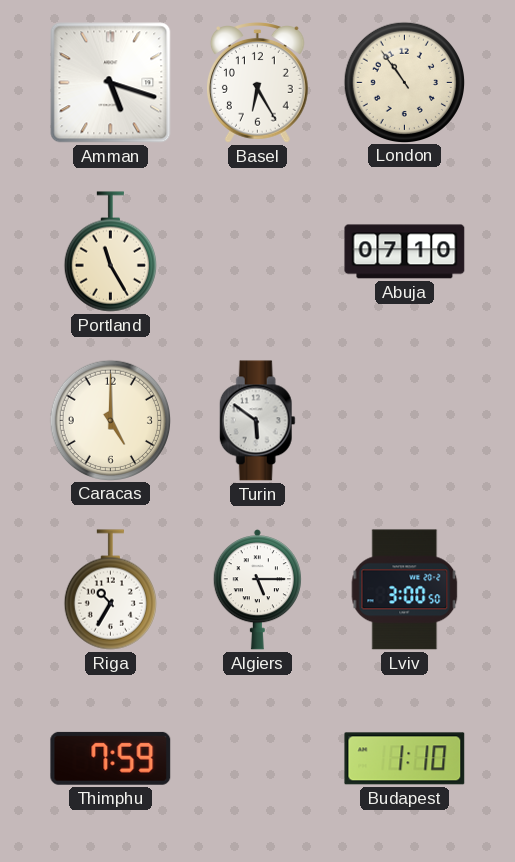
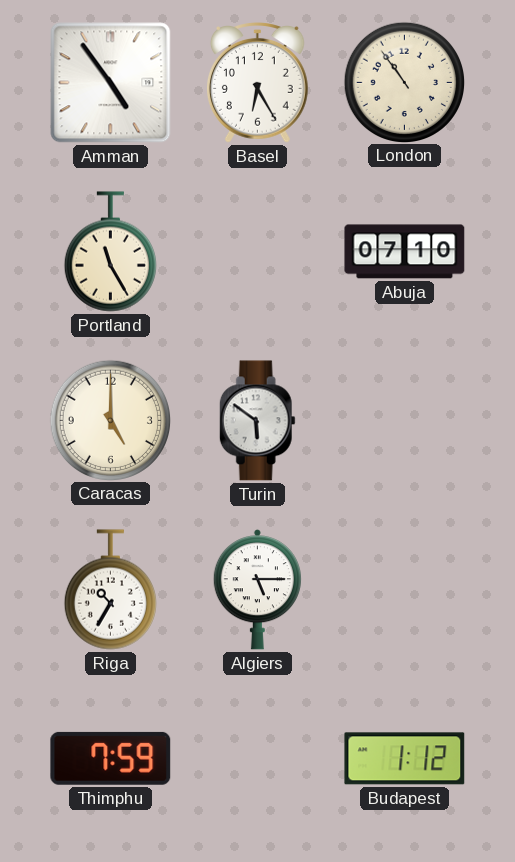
Amman: 5:18 -> 4:54
Lviv: 3:00 -> none
Budapest: 1:10 -> 1:12
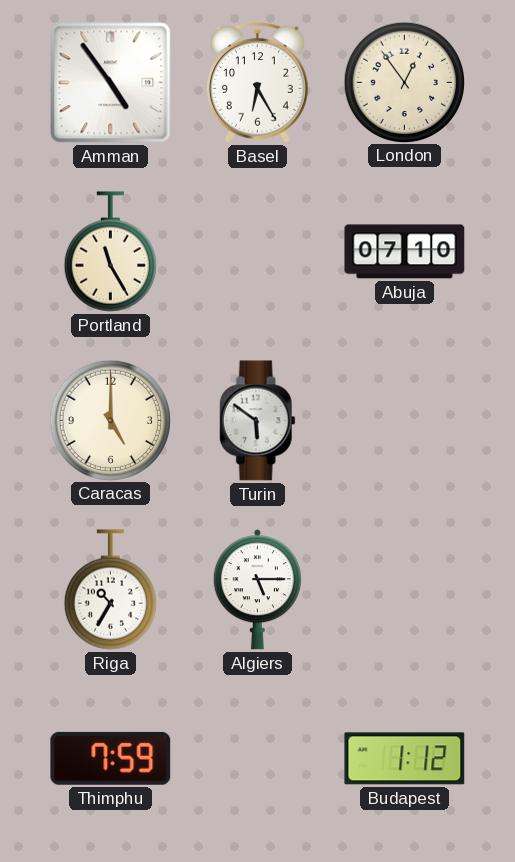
London: 10:54 -> 12:54
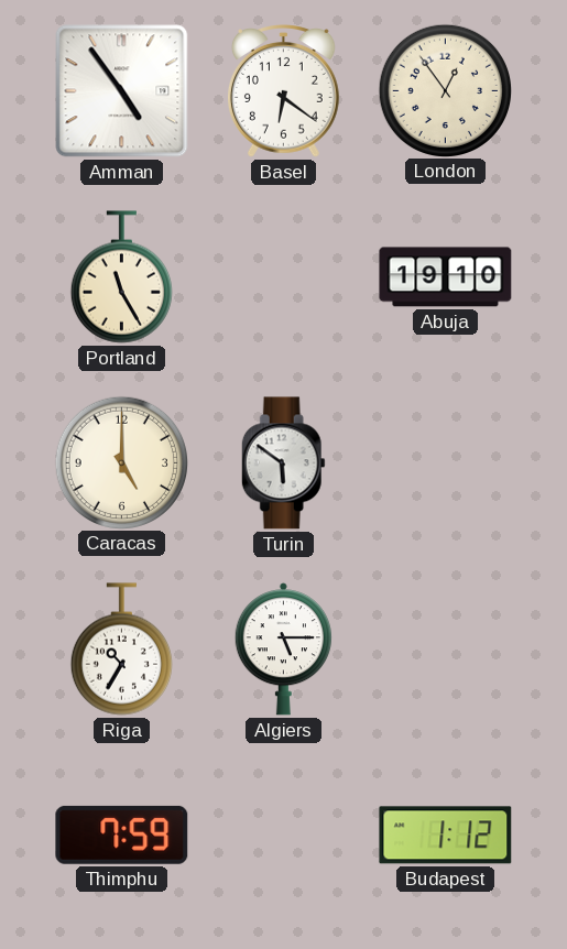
Basel: 6:25 -> 6:21
Abuja: 07:10 -> 19:10
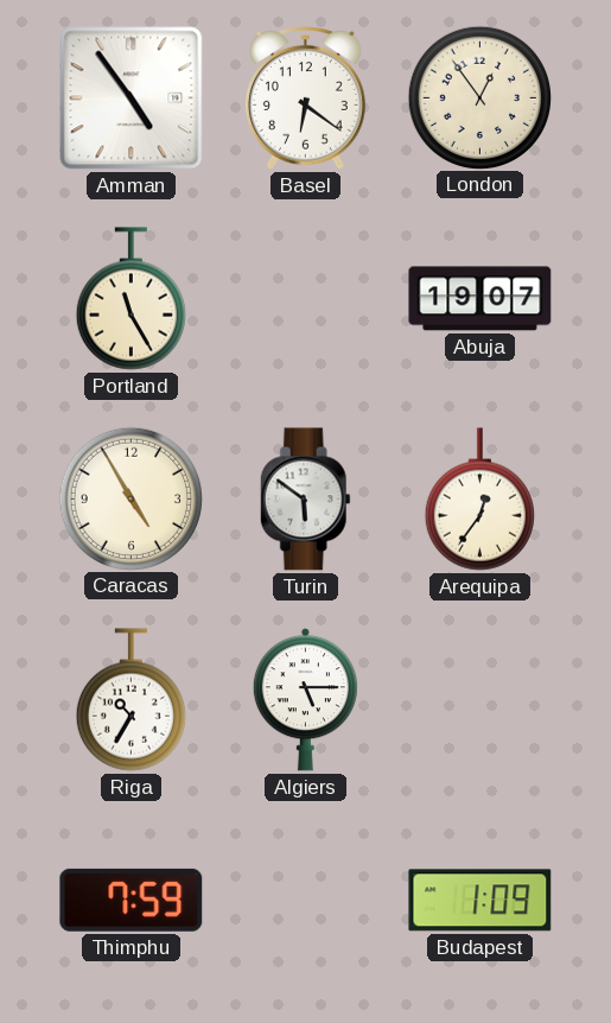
Abuja: 19:10 -> 19:07
Caracas: 5:00 -> 4:55
Arequipa: none -> 12:36
Budapest: 1:12 -> 1:09
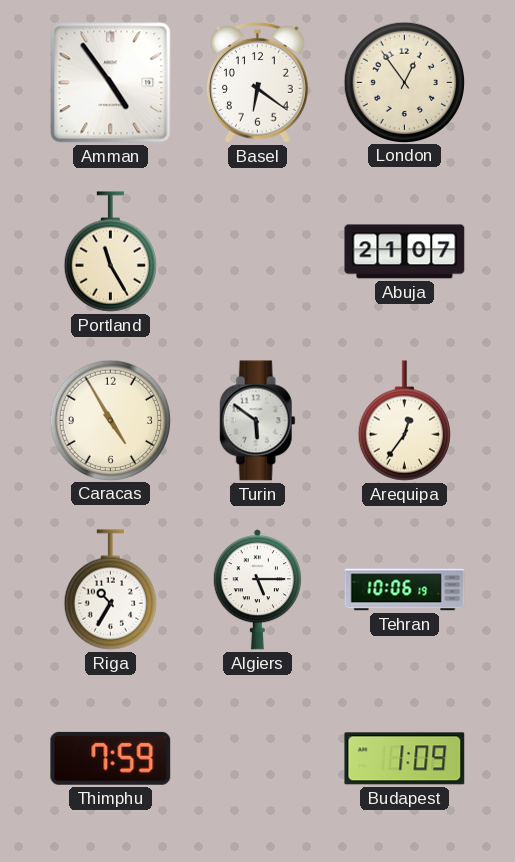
Abuja: 19:07 -> 21:07
Tehran: none -> 10:06
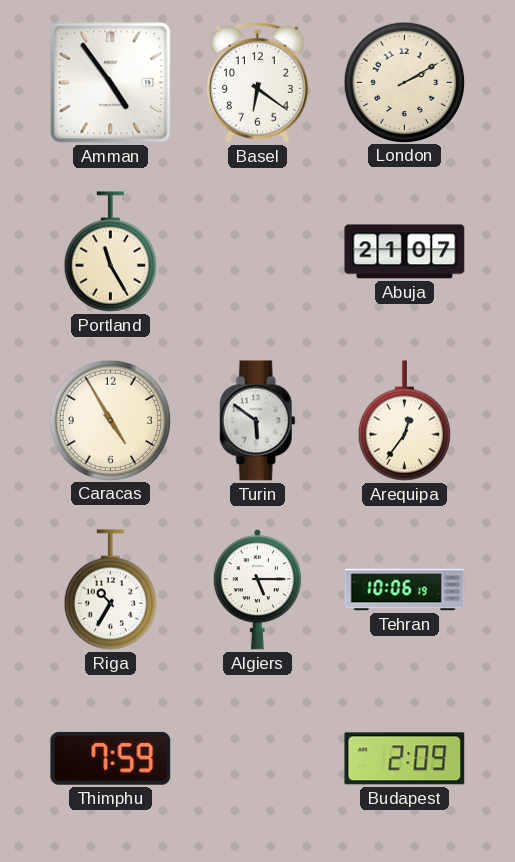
London: 12:54 -> 2:10
Budapest: 1:09 -> 2:09
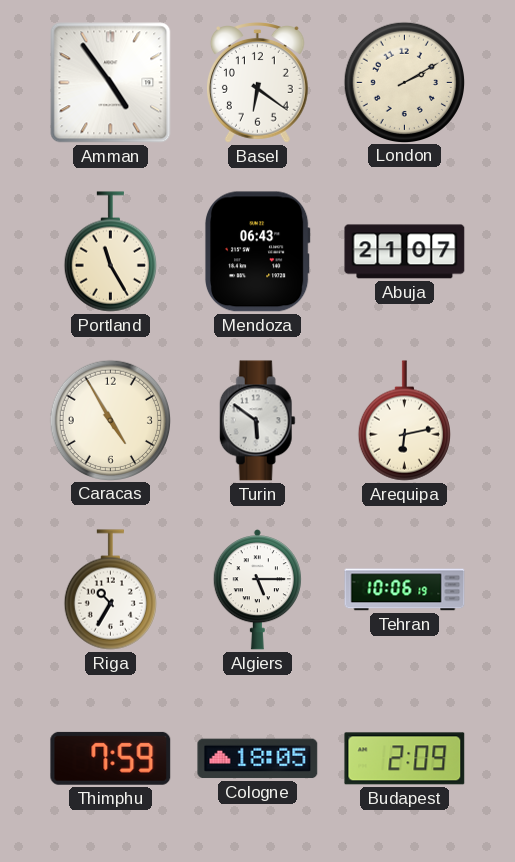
Mendoza: none -> 06:43
Arequipa: 12:36 -> 6:13
Cologne: none -> 18:05
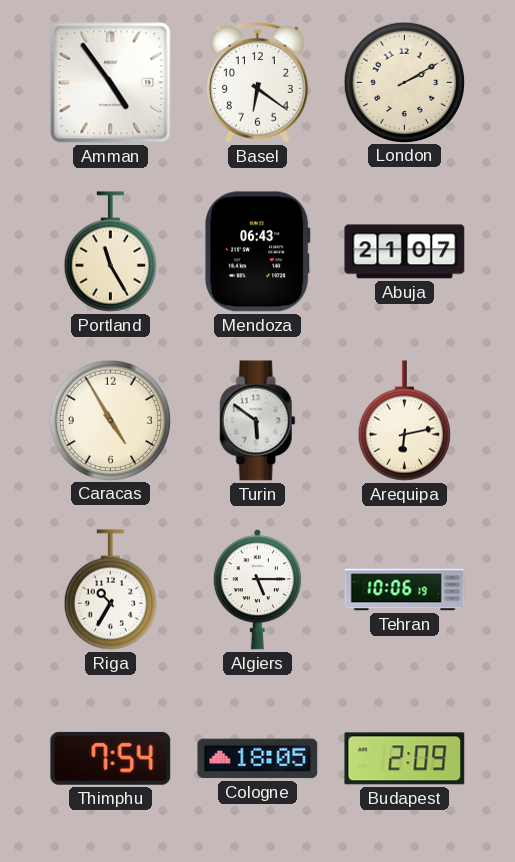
Thimphu: 7:59 -> 7:54
